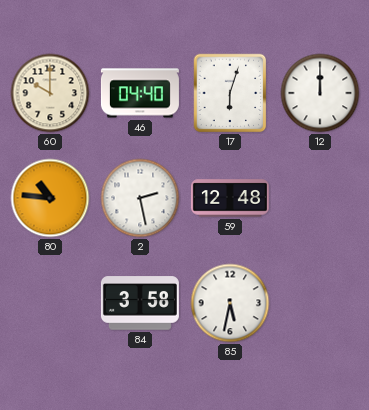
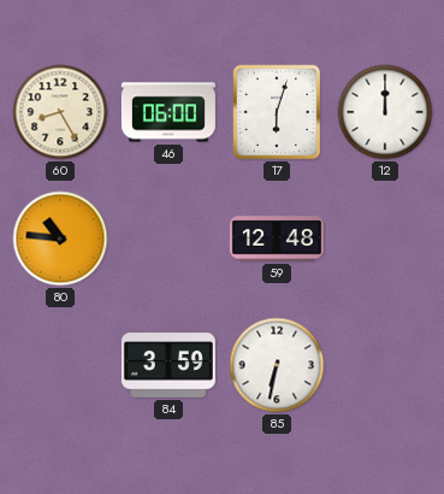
60: 10:00 -> 8:25
46: 04:40 -> 06:00
2: 2:28 -> none
84: 3:58 -> 3:59
85: 5:32 -> 6:32
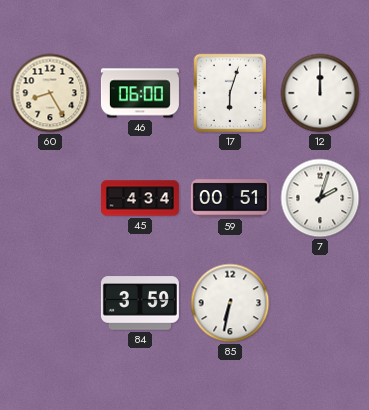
80: 10:46 -> none
45: none -> 4:34
59: 12:48 -> 00:51
7: none -> 2:03
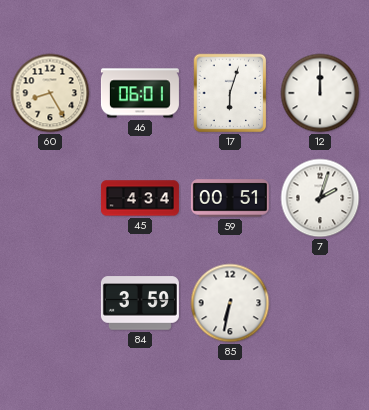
46: 06:00 -> 06:01
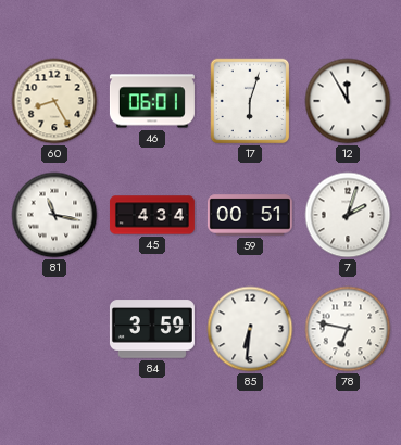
12: 12:00 -> 11:55
81: none -> 11:17
85: 6:32 -> 6:31
78: none -> 6:47
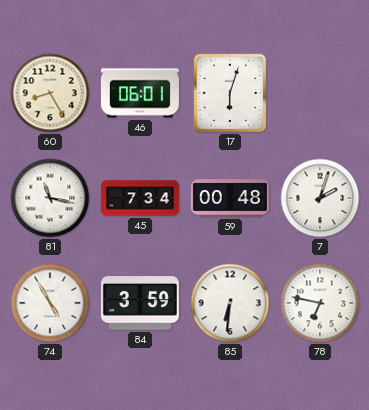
12: 11:55 -> none
45: 4:34 -> 7:34
59: 00:51 -> 00:48
74: none -> 4:55
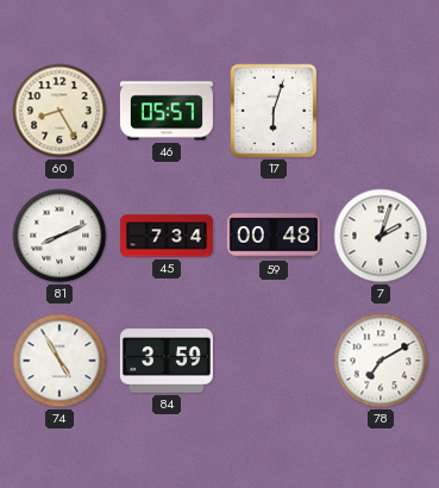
46: 06:01 -> 05:57
81: 11:17 -> 8:11
85: 6:31 -> none
78: 6:47 -> 7:10
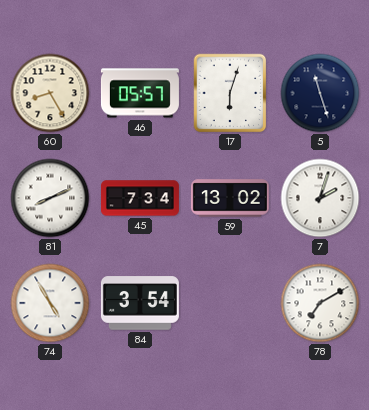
5: none -> 11:27
59: 00:48 -> 13:02
84: 3:59 -> 3:54
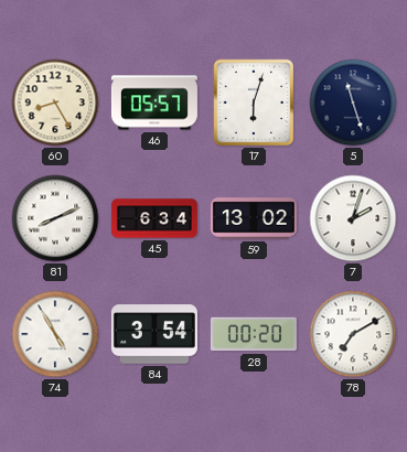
45: 7:34 -> 6:34
28: none -> 00:20
